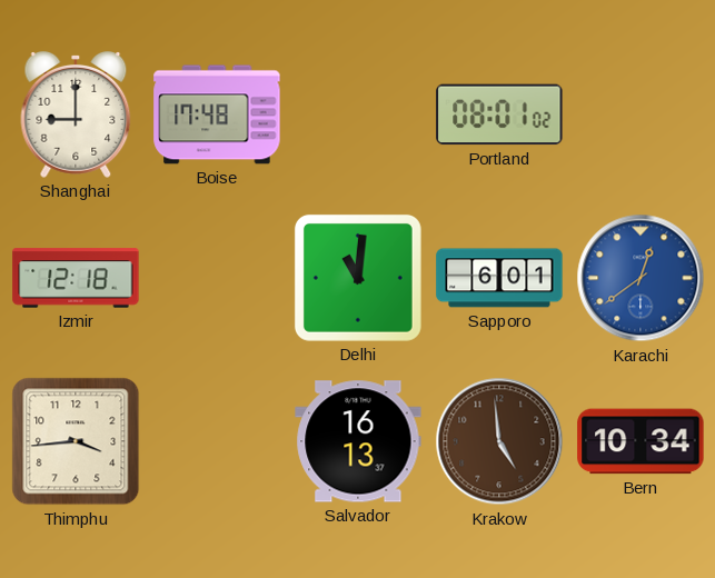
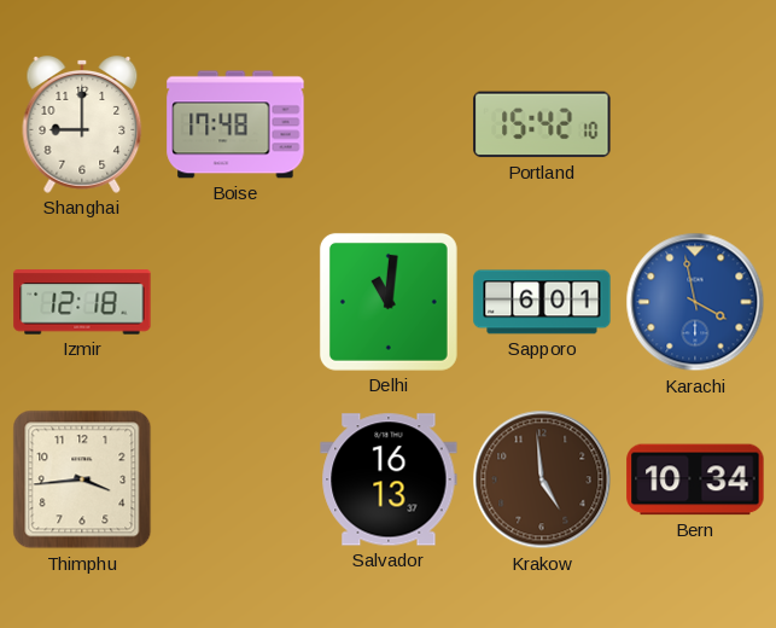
Portland: 08:01 -> 15:42
Karachi: 12:39 -> 3:58
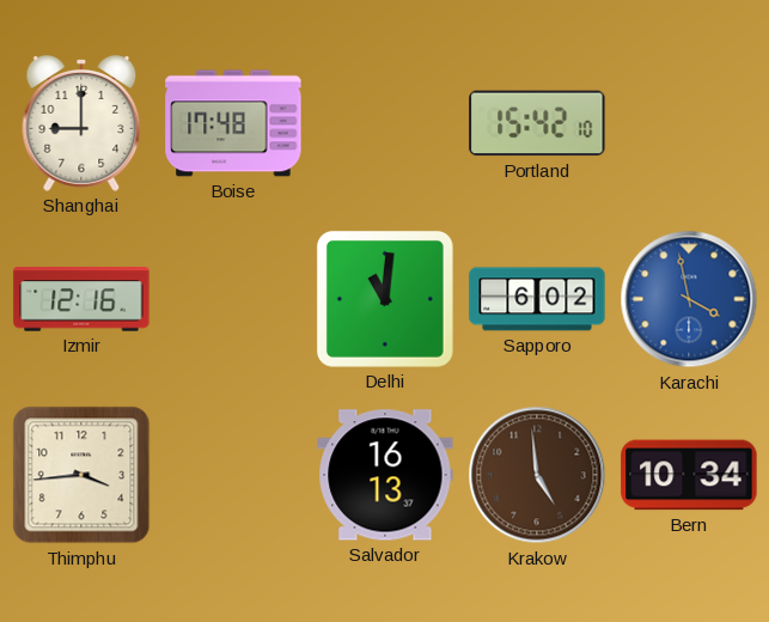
Izmir: 12:18 -> 12:16
Sapporo: 6:01 -> 6:02
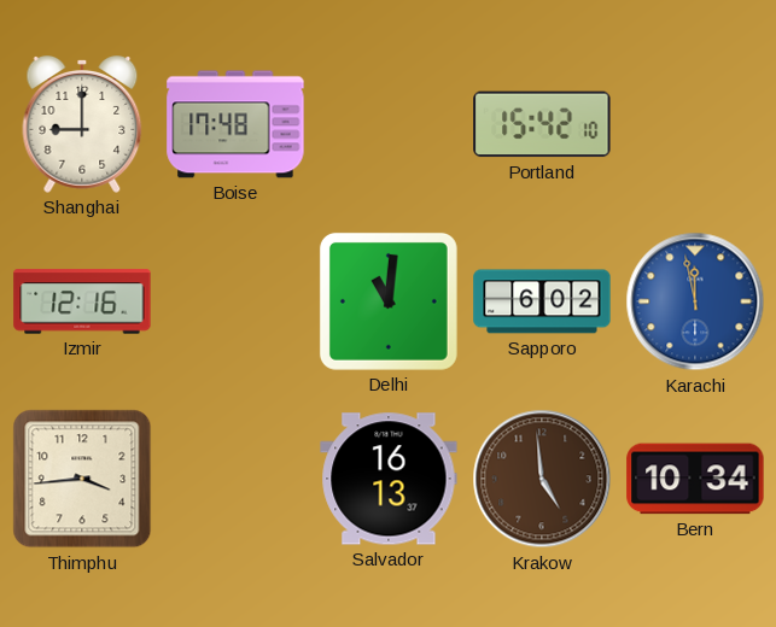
Karachi: 3:58 -> 11:58
